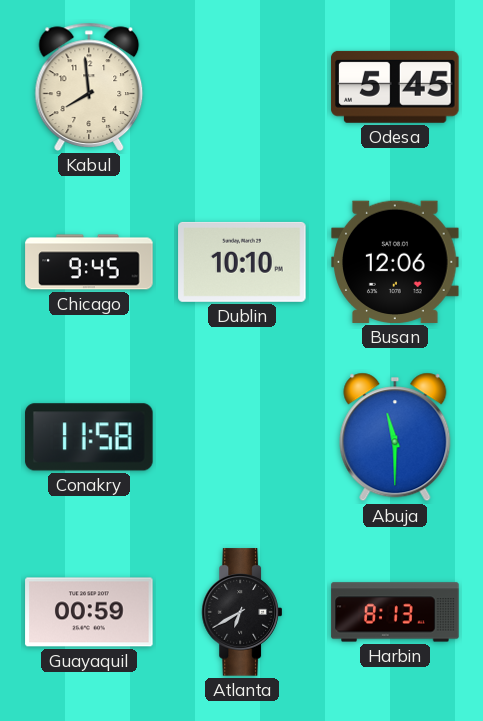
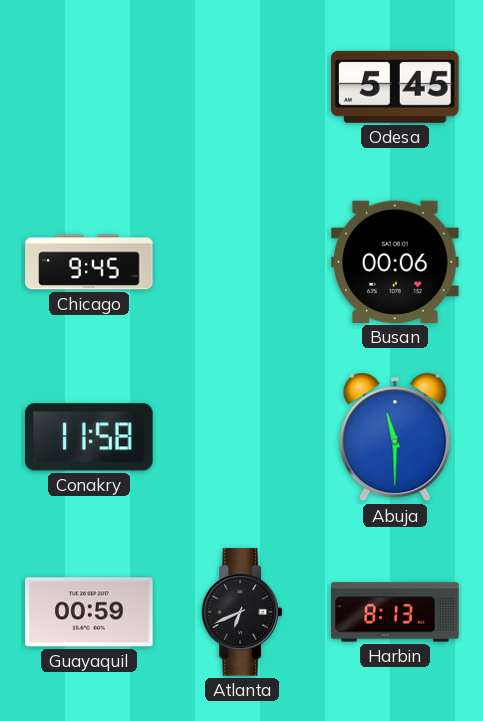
Kabul: 7:59 -> none
Dublin: 10:10 -> none
Busan: 12:06 -> 00:06
Atlanta: 6:40 -> 6:41
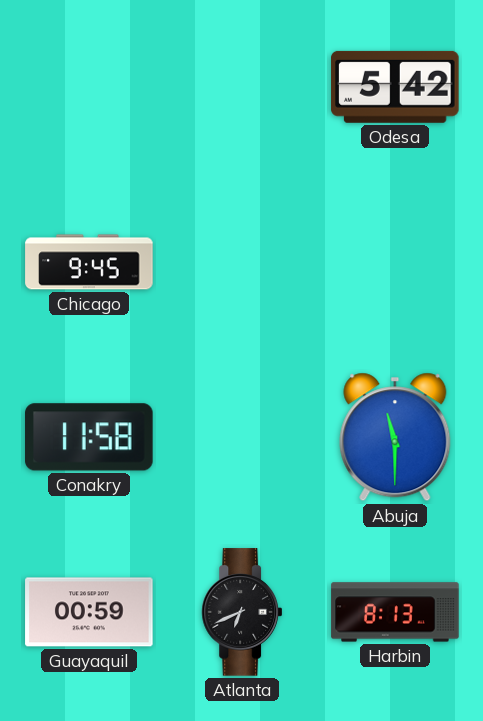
Odesa: 5:45 -> 5:42
Busan: 00:06 -> none
